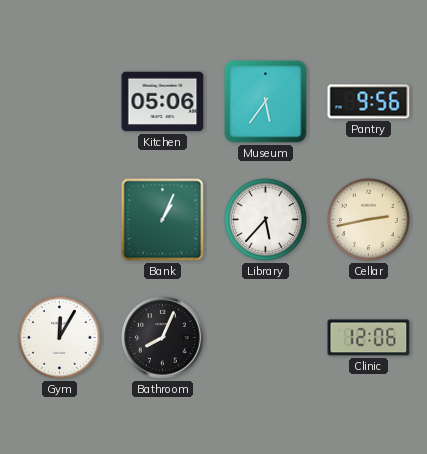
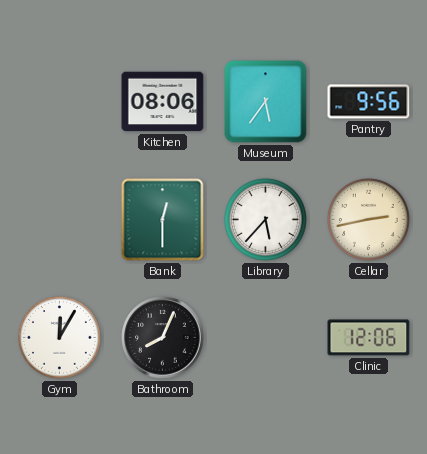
Kitchen: 05:06 -> 08:06
Bank: 1:04 -> 12:30
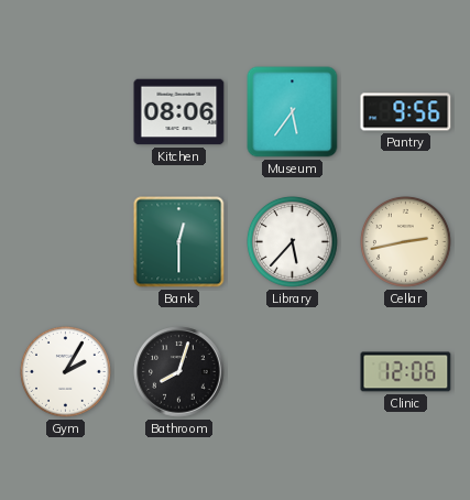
Gym: 12:05 -> 2:05
Bathroom: 8:04 -> 8:03
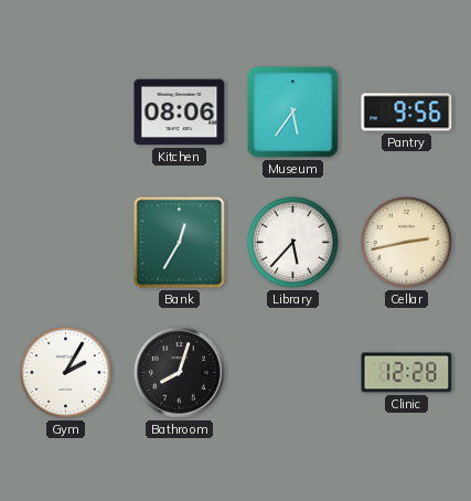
Bank: 12:30 -> 12:35
Clinic: 12:06 -> 12:28
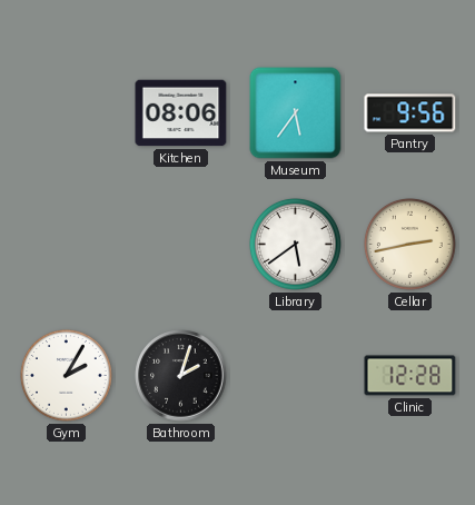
Bank: 12:35 -> none
Library: 5:37 -> 5:39
Bathroom: 8:03 -> 2:03
